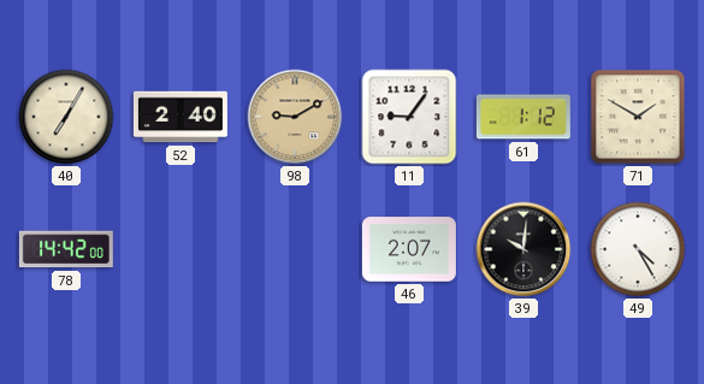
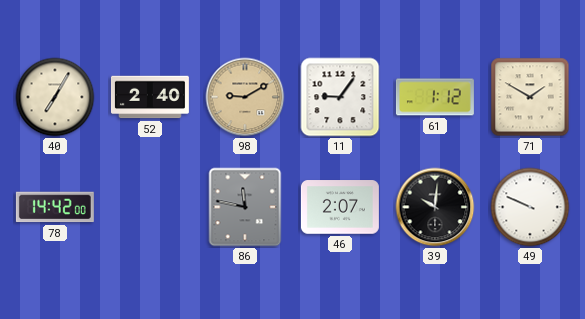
86: none -> 11:47
49: 4:25 -> 9:49
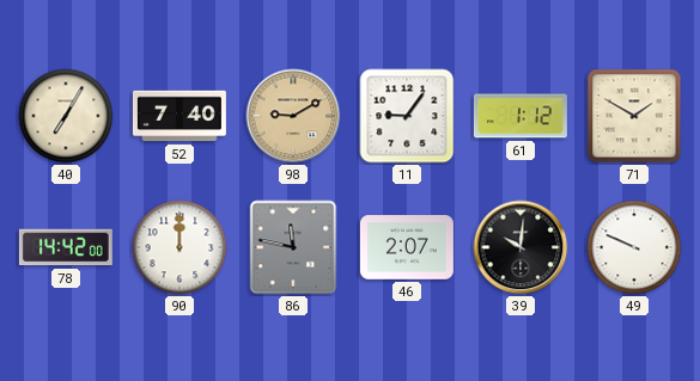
52: 2:40 -> 7:40
90: none -> 12:00
